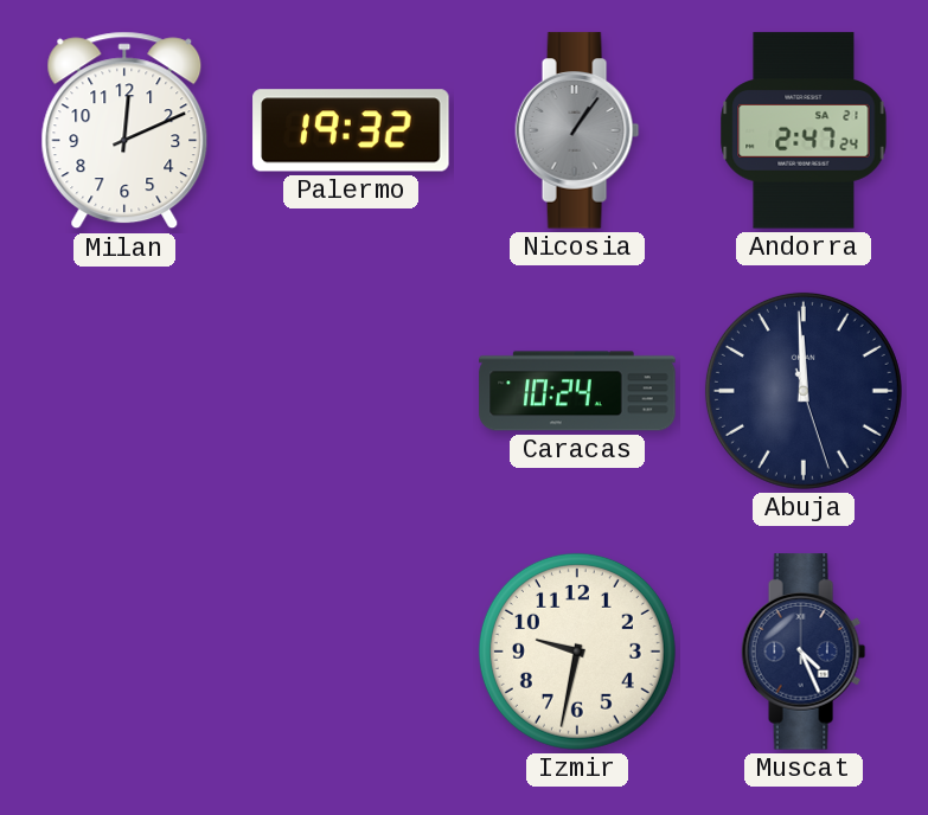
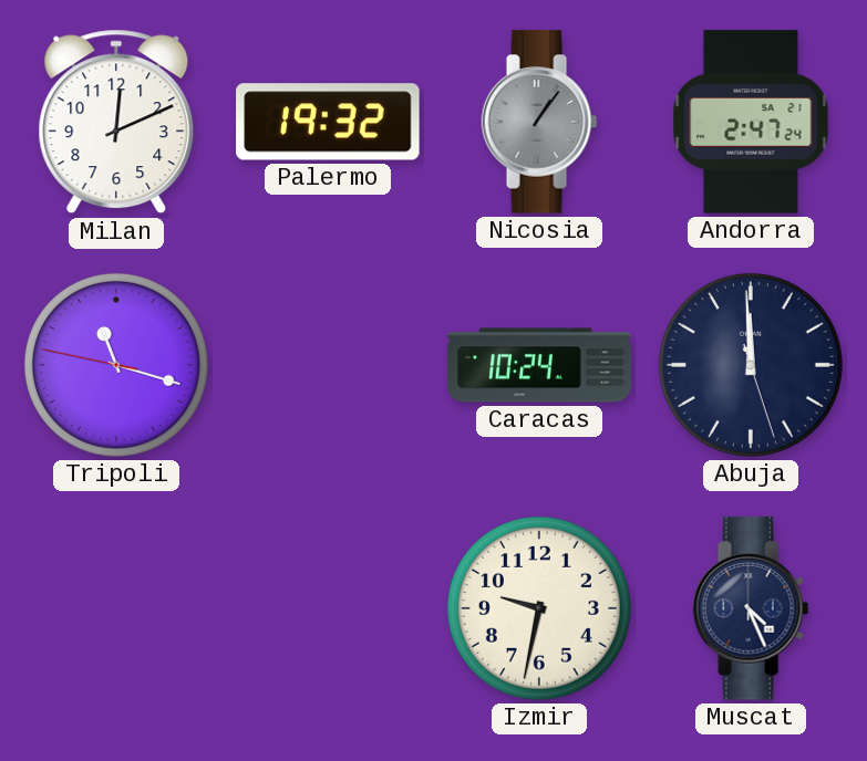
Tripoli: none -> 11:17
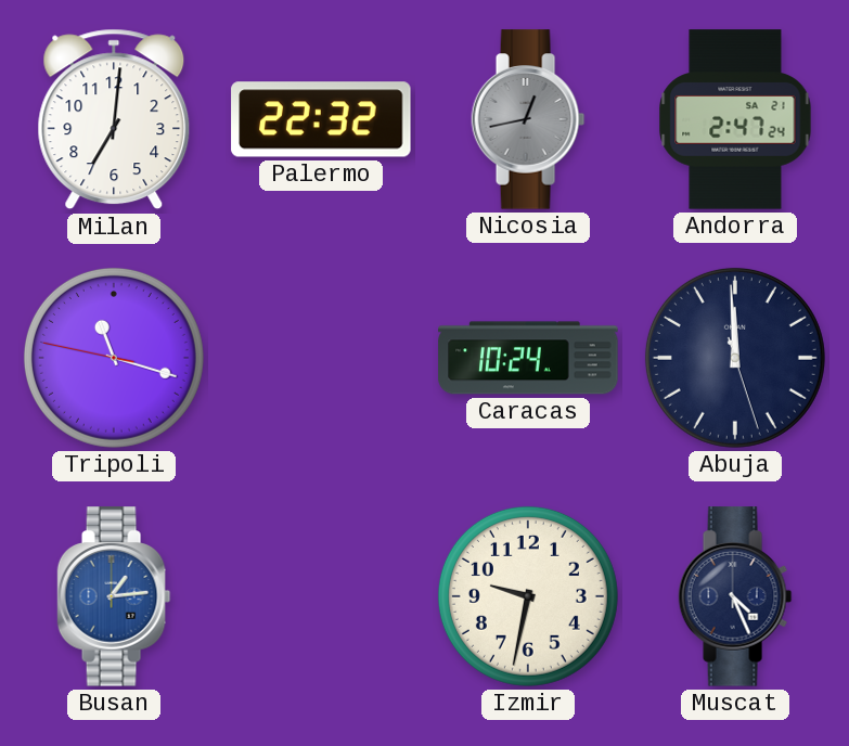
Milan: 12:11 -> 7:01
Palermo: 19:32 -> 22:32
Nicosia: 1:06 -> 12:43
Busan: none -> 1:14
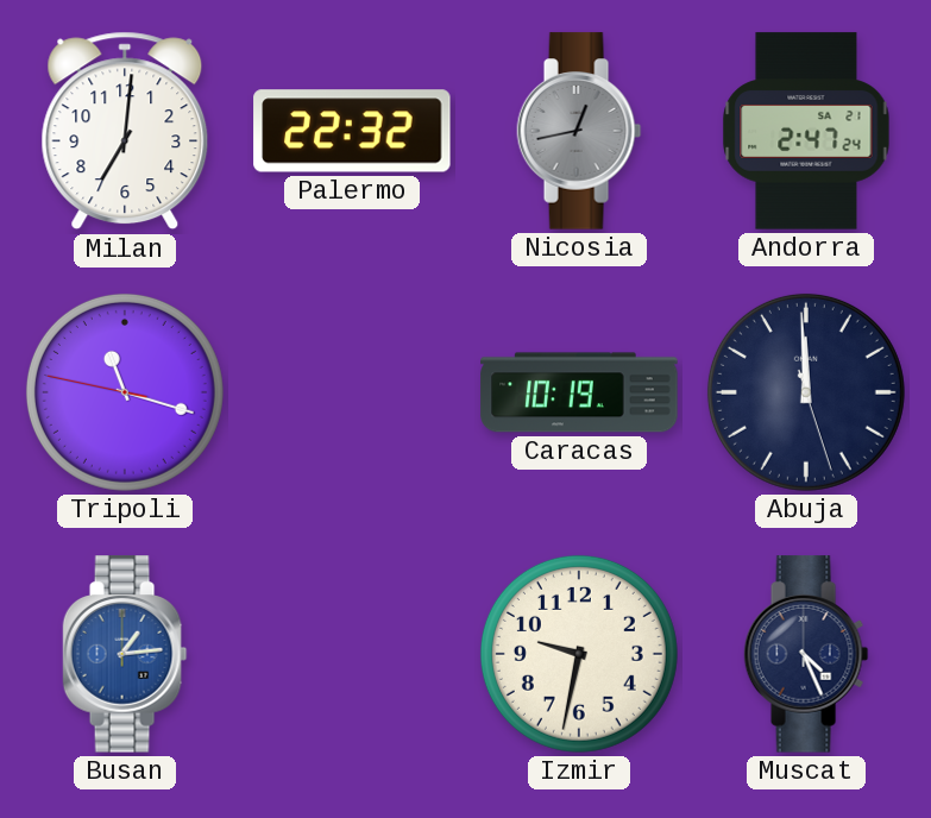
Caracas: 10:24 -> 10:19
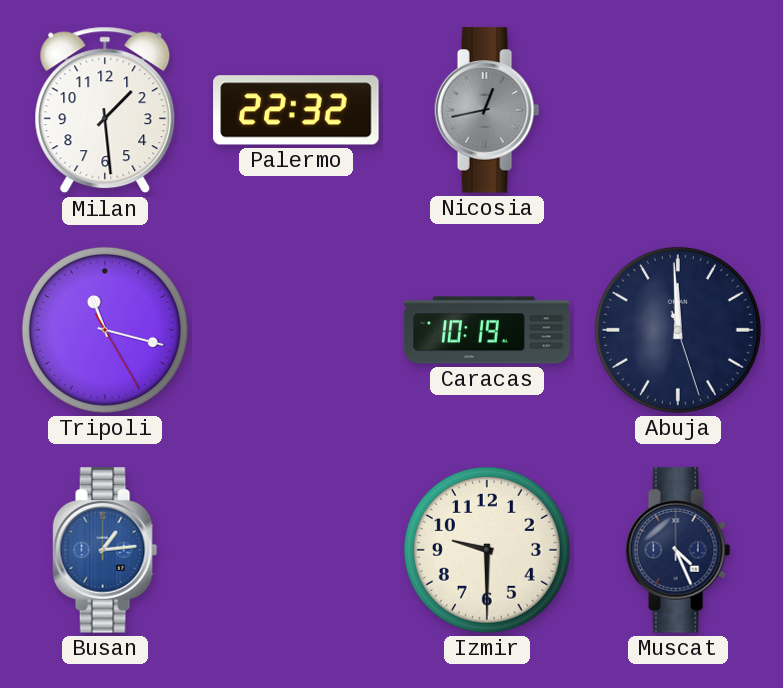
Milan: 7:01 -> 1:29
Andorra: 2:47 -> none
Tripoli: 11:17:47 -> 11:17:25
Izmir: 9:32 -> 9:30
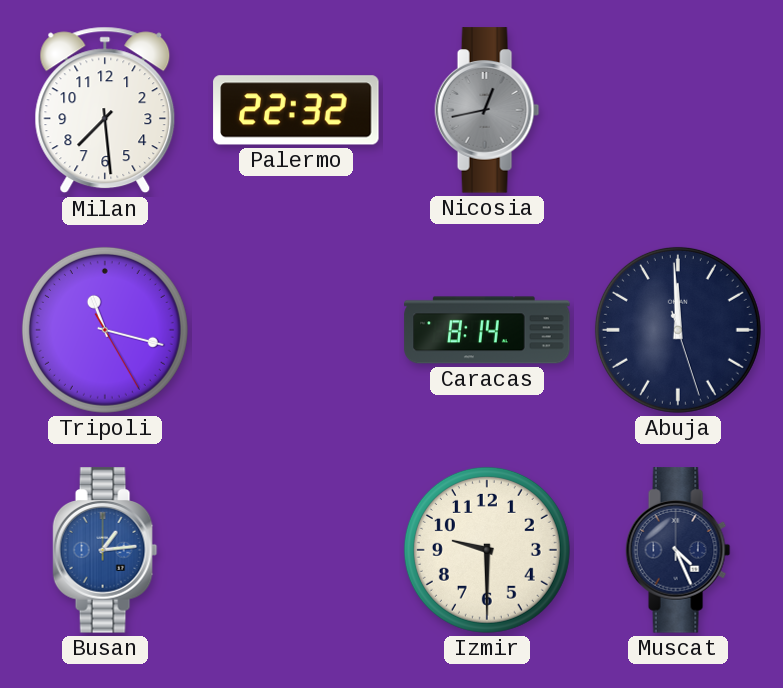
Milan: 1:29 -> 7:29
Caracas: 10:19 -> 8:14
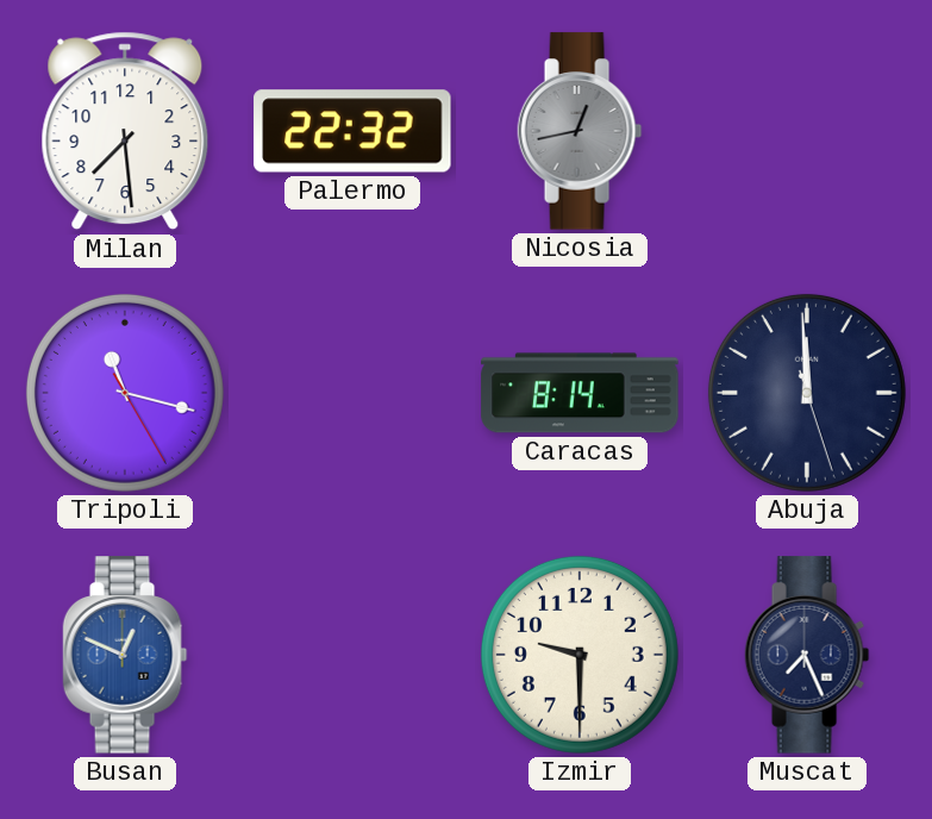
Busan: 1:14 -> 12:49
Muscat: 4:26 -> 7:26
